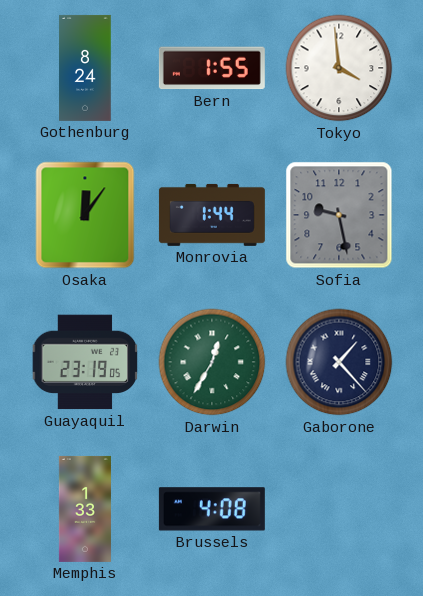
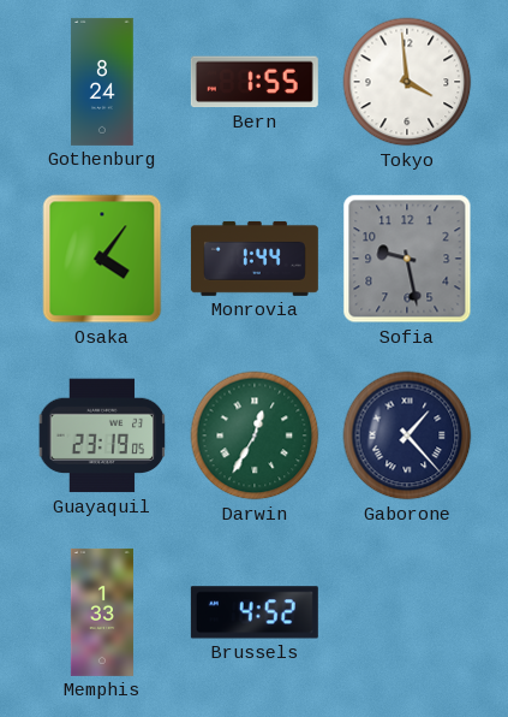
Osaka: 12:06 -> 4:06
Brussels: 4:08 -> 4:52
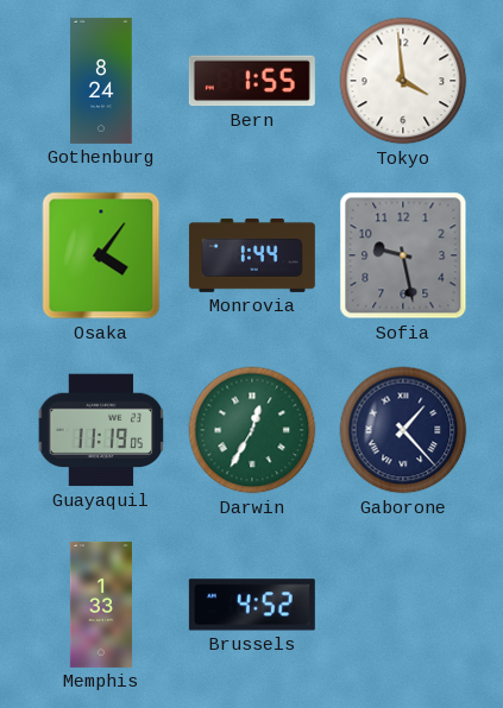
Guayaquil: 23:19 -> 11:19
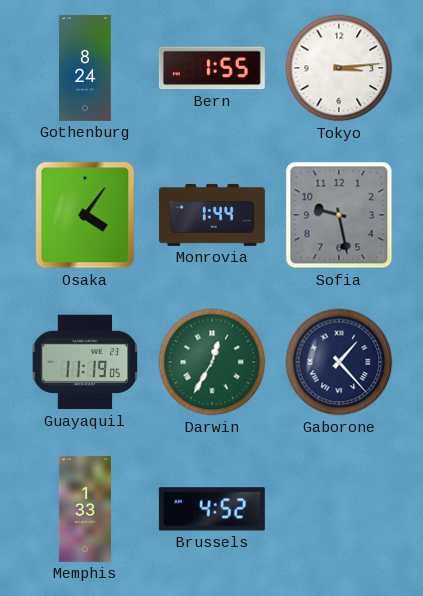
Tokyo: 3:59 -> 3:14
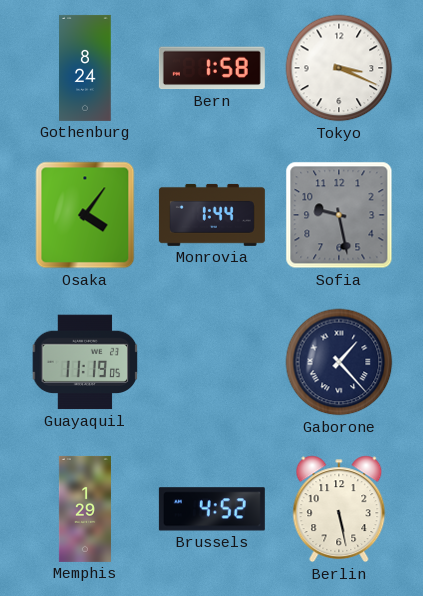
Bern: 1:55 -> 1:58
Tokyo: 3:14 -> 3:19
Darwin: 12:35 -> none
Memphis: 1:33 -> 1:29
Berlin: none -> 5:28
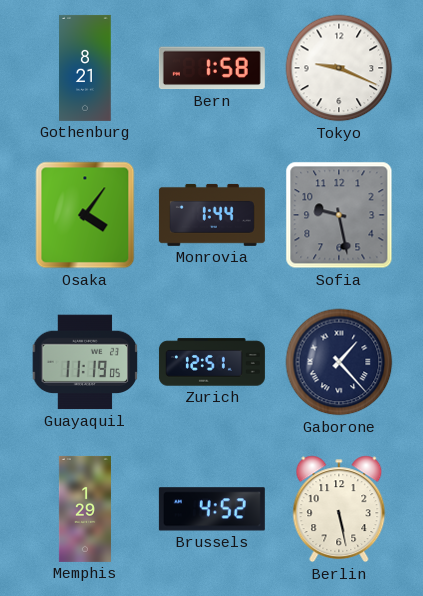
Gothenburg: 8:24 -> 8:21
Tokyo: 3:19 -> 9:19
Zurich: none -> 12:51
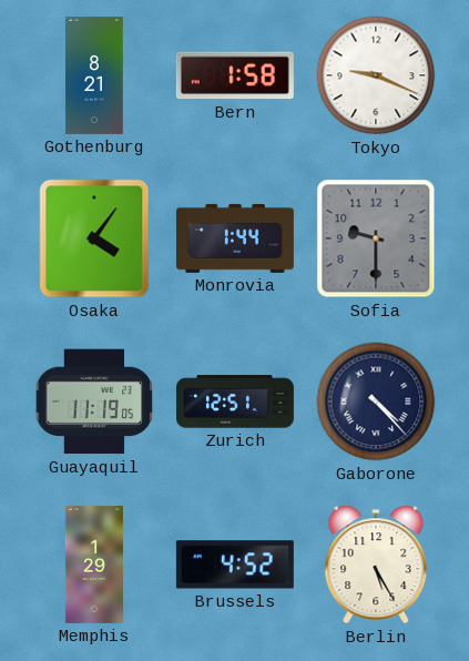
Sofia: 9:28 -> 9:30
Gaborone: 1:23 -> 4:23
Berlin: 5:28 -> 5:25
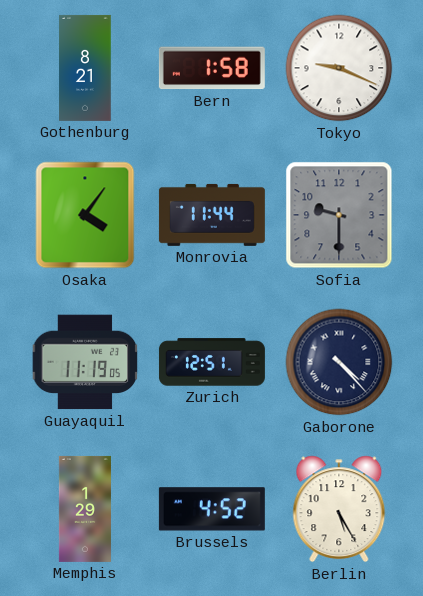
Monrovia: 1:44 -> 11:44
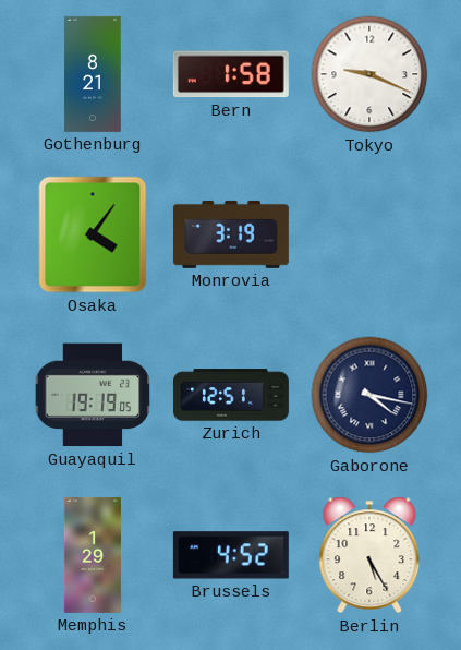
Monrovia: 11:44 -> 3:19
Sofia: 9:30 -> none
Guayaquil: 11:19 -> 19:19
Gaborone: 4:23 -> 4:17
